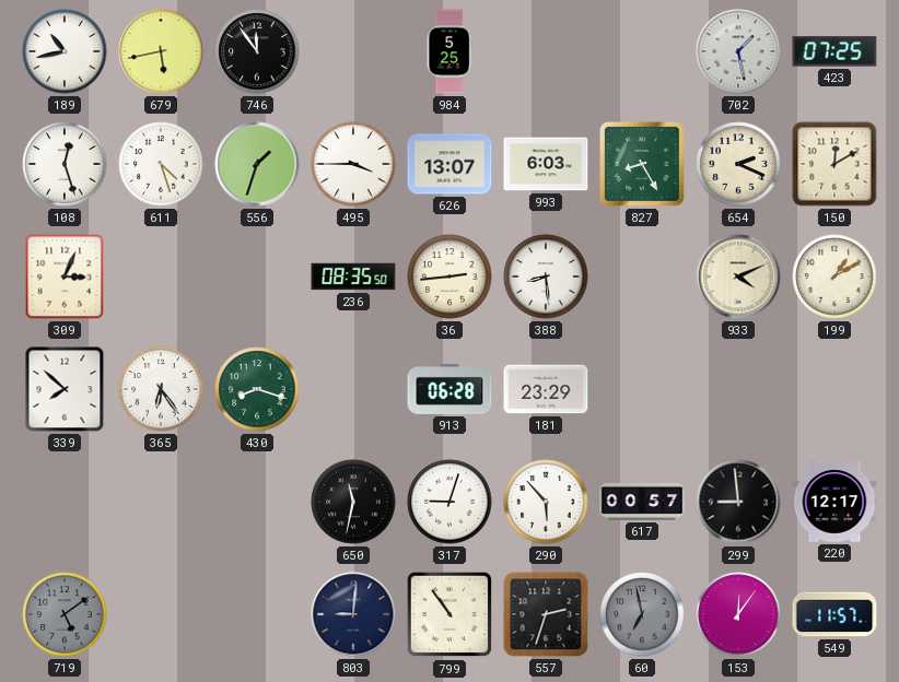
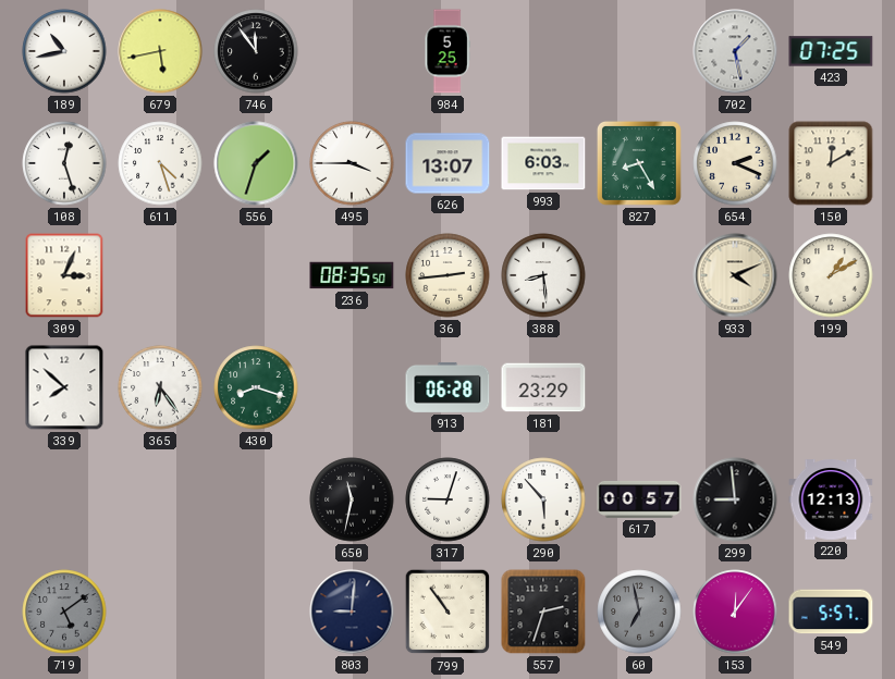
220: 12:17 -> 12:13
549: 11:57 -> 5:57
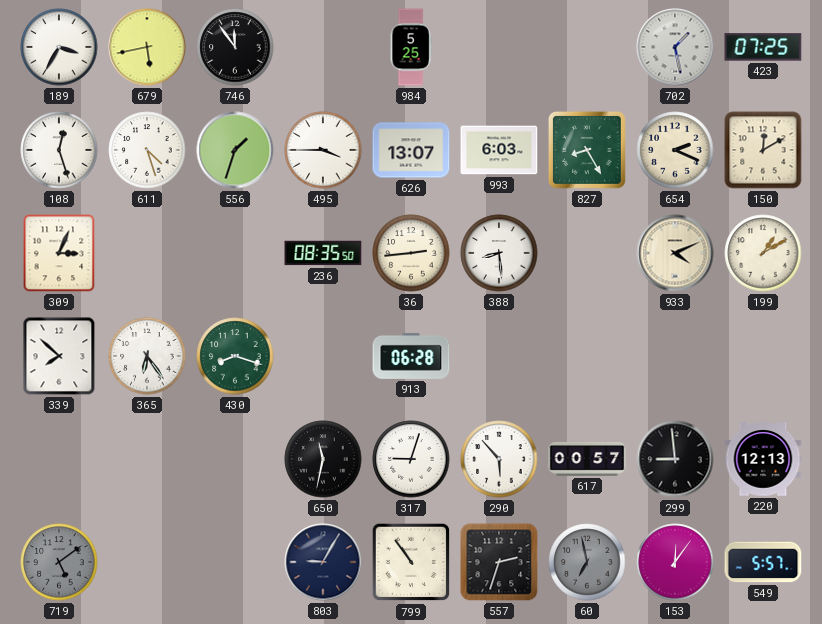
189: 10:43 -> 3:35
181: 23:29 -> none
803: 9:01 -> 9:05
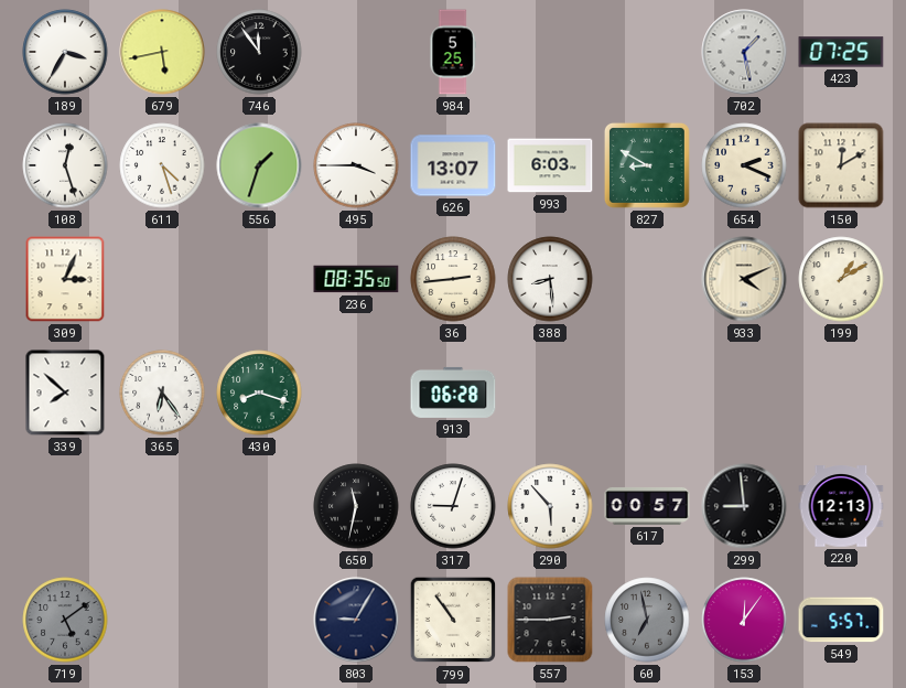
827: 8:25 -> 8:50
557: 2:33 -> 2:45
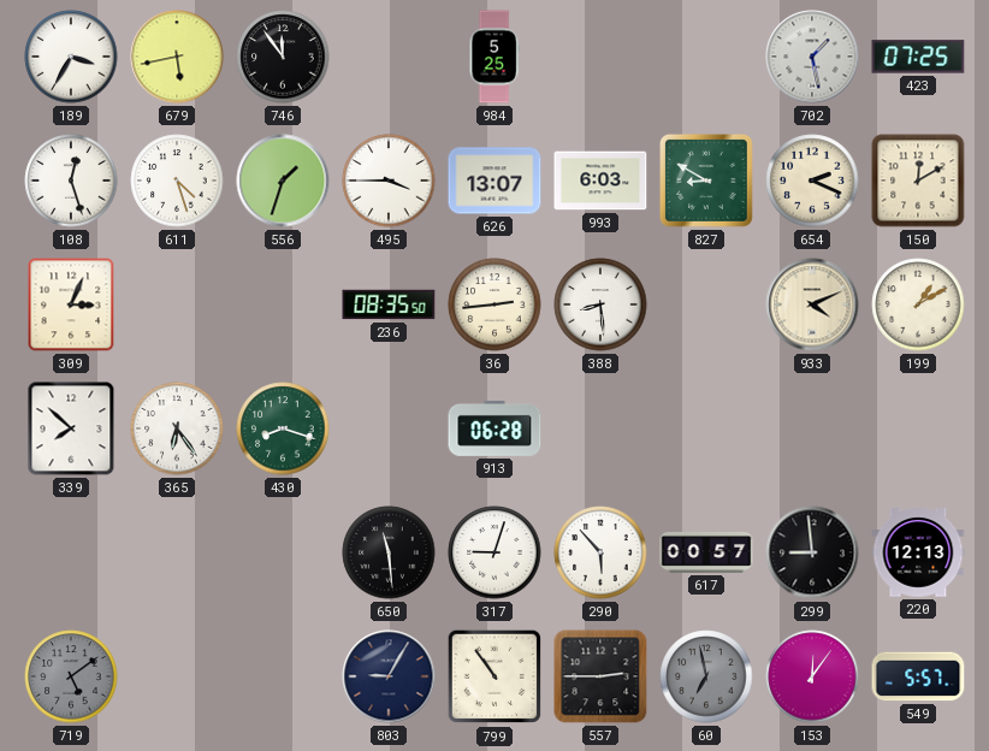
650: 11:32 -> 11:29
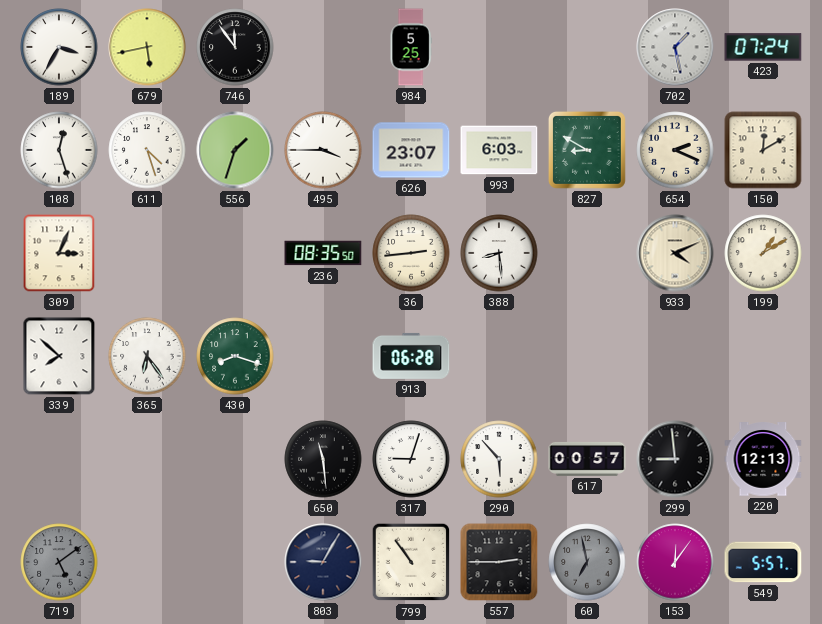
423: 07:25 -> 07:24
626: 13:07 -> 23:07
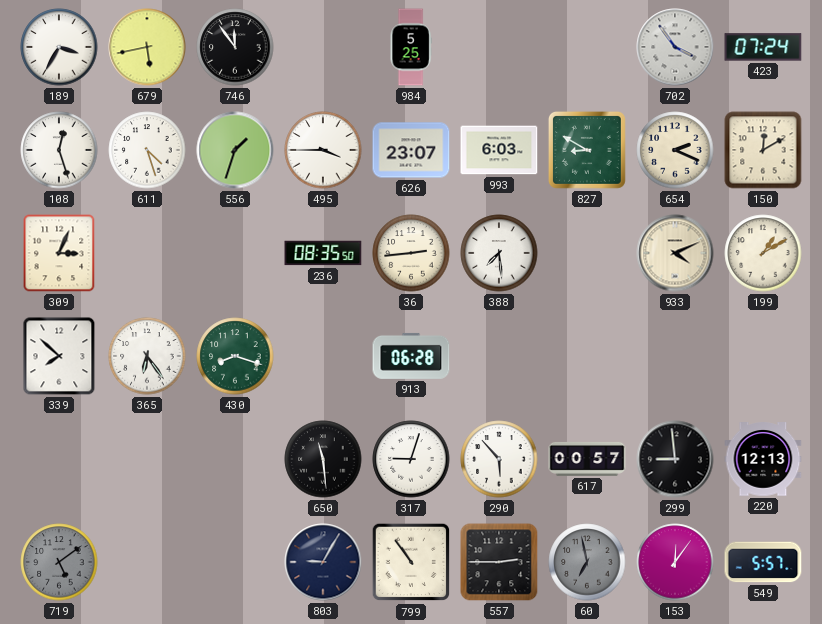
702: 1:28 -> 3:54
388: 8:29 -> 7:29
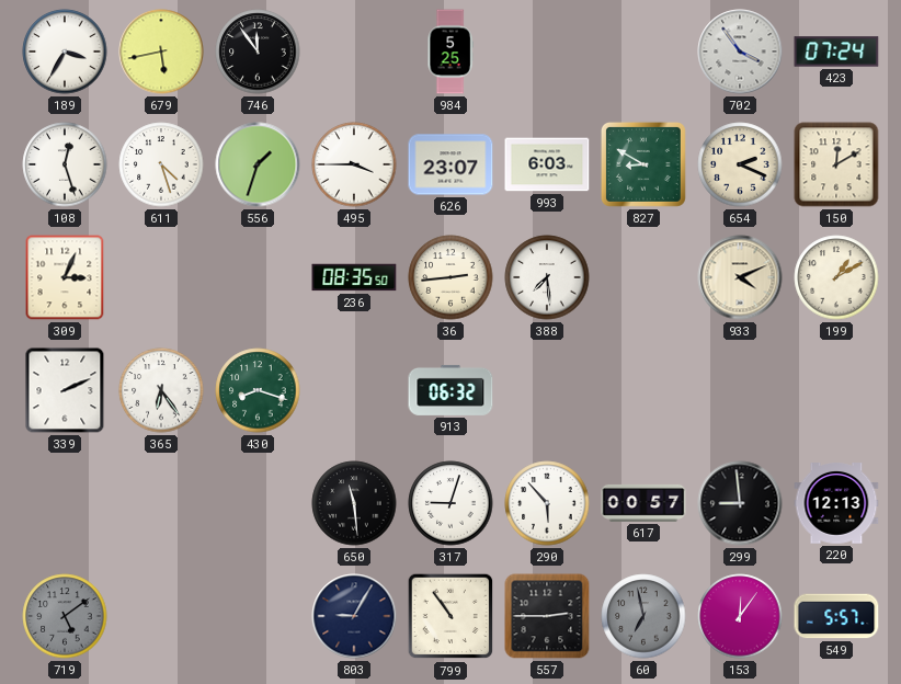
339: 7:52 -> 2:11
913: 06:28 -> 06:32
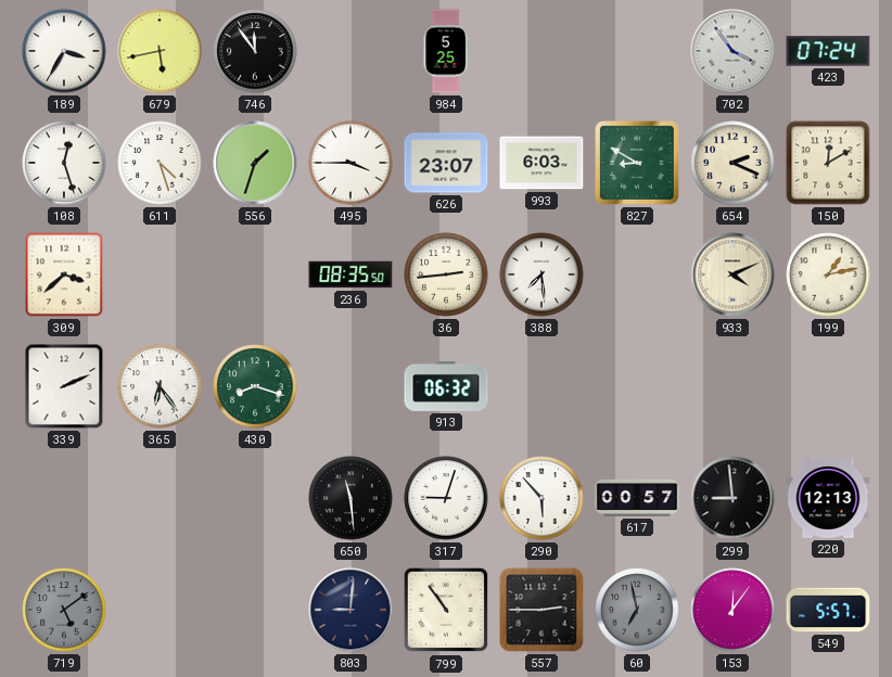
309: 3:04 -> 3:38
199: 1:10 -> 1:13
803: 9:05 -> 9:01
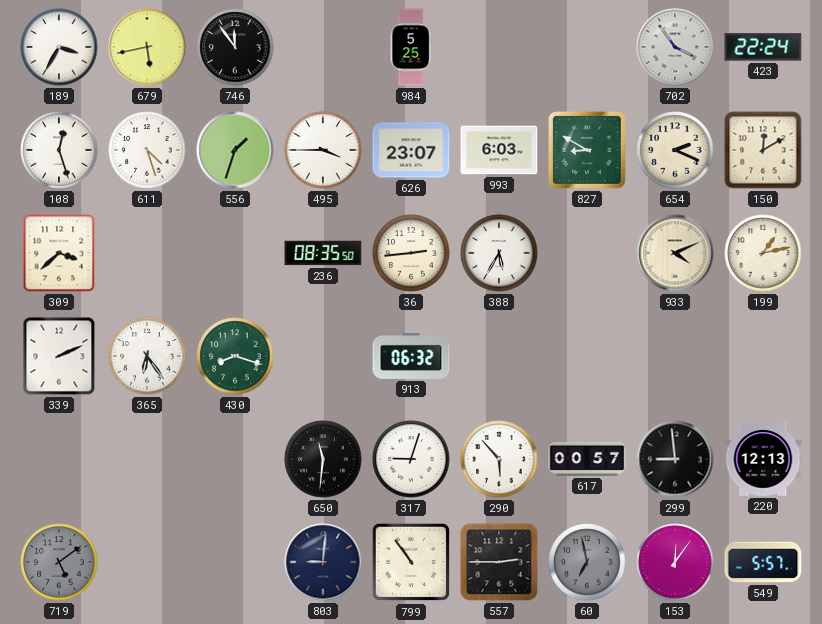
423: 07:24 -> 22:24
388: 7:29 -> 5:35
650: 11:29 -> 11:31
